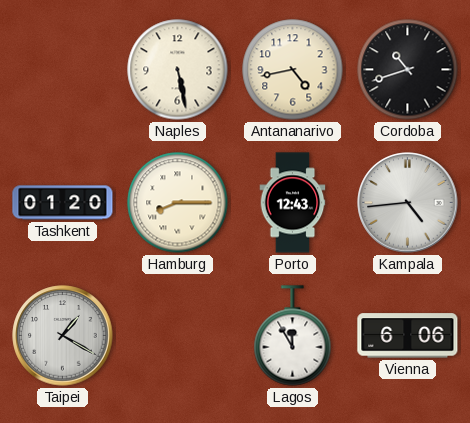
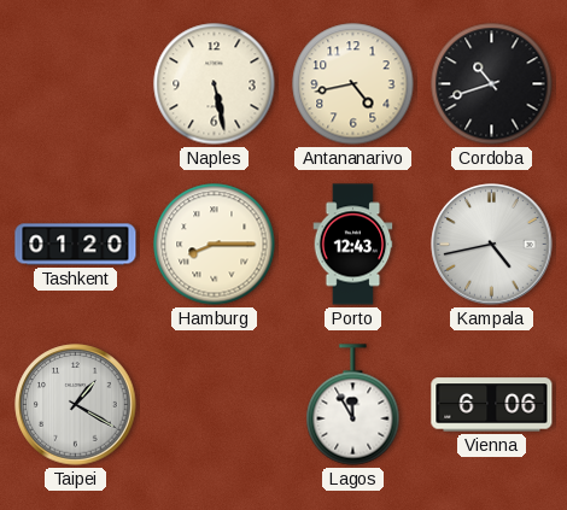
Kampala: 4:44 -> 4:43
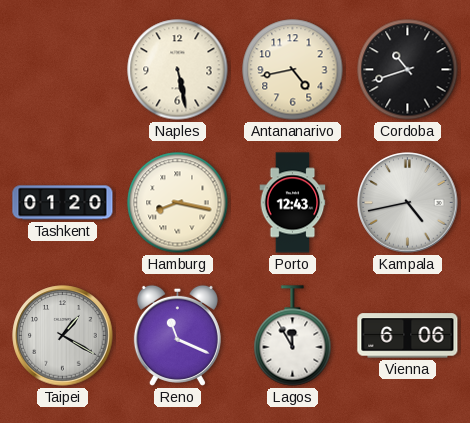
Hamburg: 8:15 -> 8:17
Reno: none -> 11:19
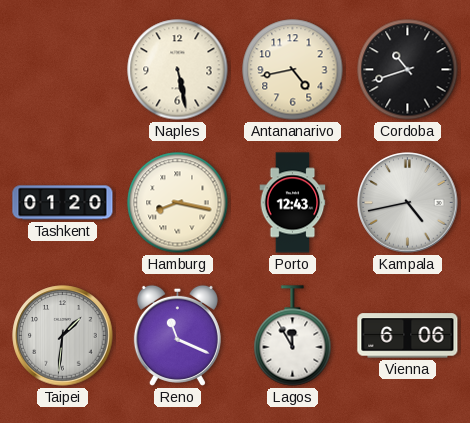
Taipei: 1:20 -> 1:31
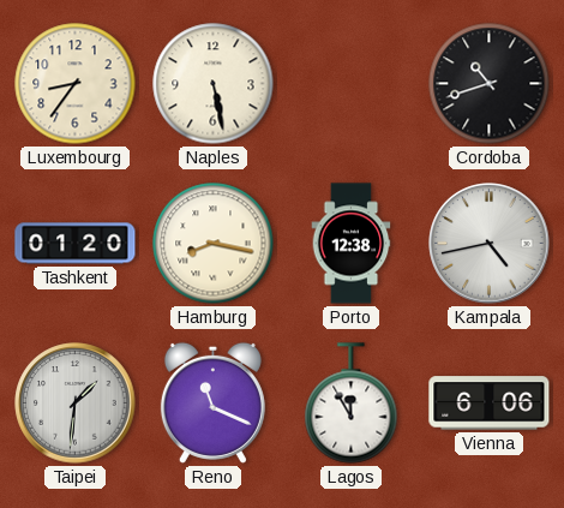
Luxembourg: none -> 8:36
Antananarivo: 4:43 -> none
Porto: 12:43 -> 12:38
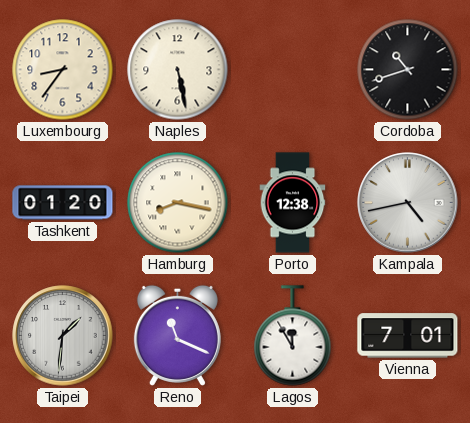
Vienna: 6:06 -> 7:01
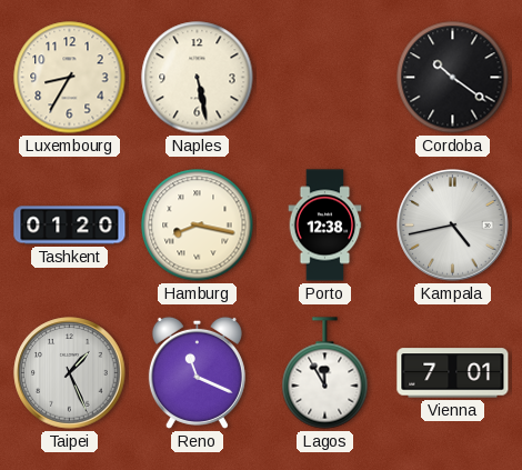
Luxembourg: 8:36 -> 8:35
Cordoba: 10:42 -> 10:21
Taipei: 1:31 -> 1:26
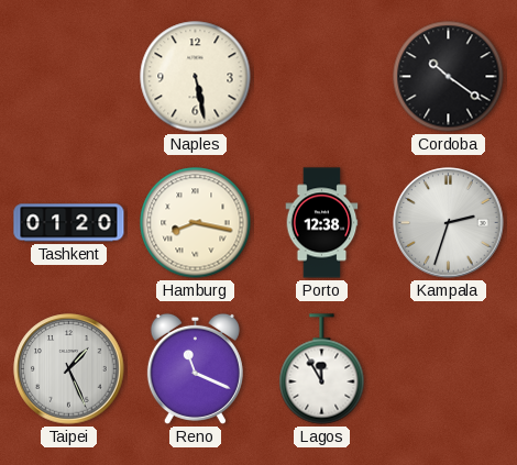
Luxembourg: 8:35 -> none
Kampala: 4:43 -> 2:33
Vienna: 7:01 -> none
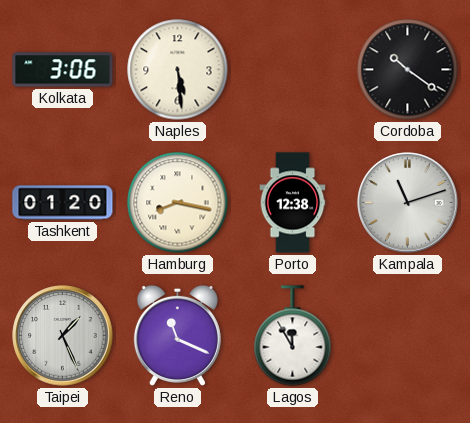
Kolkata: none -> 3:06
Naples: 5:28 -> 5:29
Kampala: 2:33 -> 11:12
